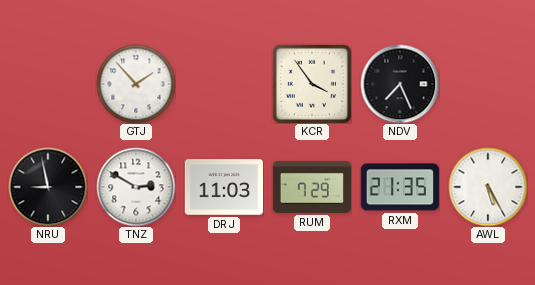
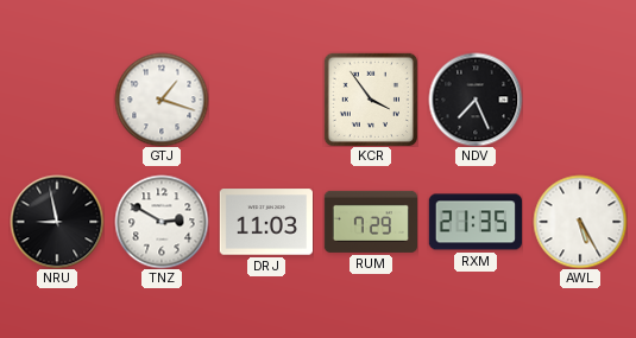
GTJ: 1:53 -> 1:18
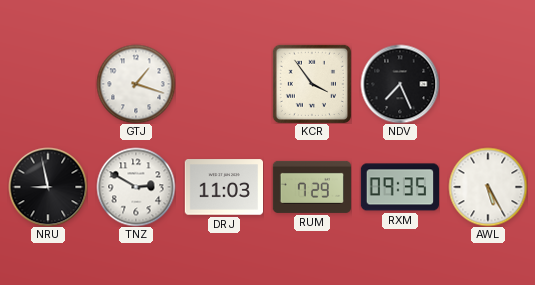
RXM: 21:35 -> 09:35
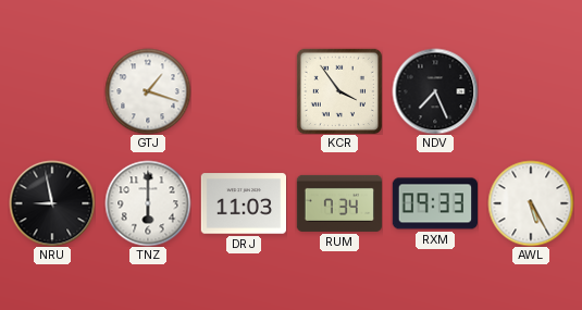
TNZ: 2:50 -> 6:00
RUM: 7:29 -> 7:34
RXM: 09:35 -> 09:33
